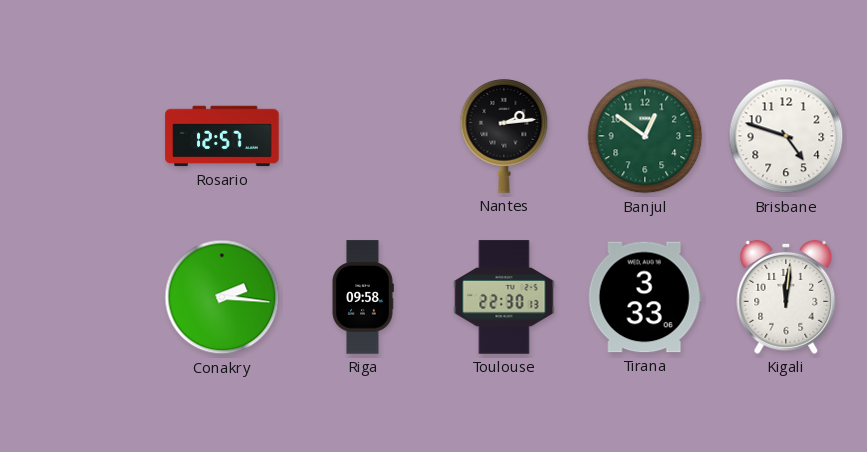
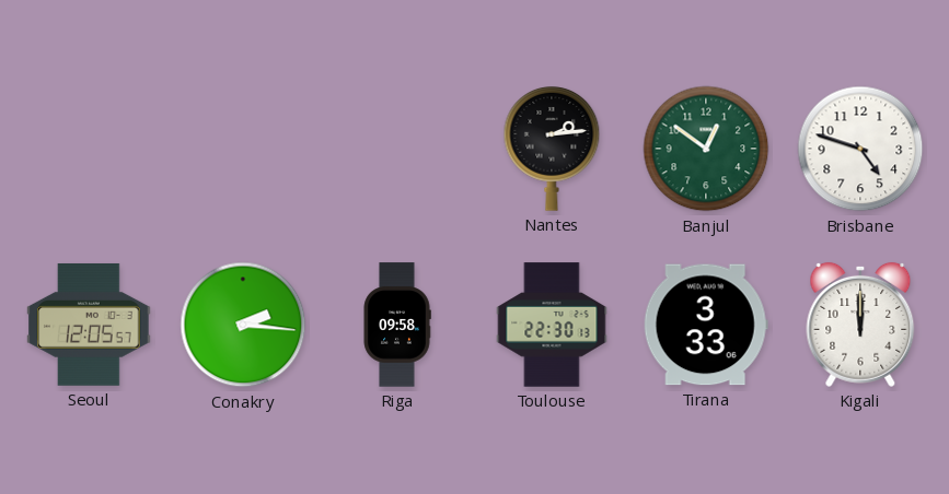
Rosario: 12:57 -> none
Seoul: none -> 12:05
Kigali: 12:01 -> 12:00
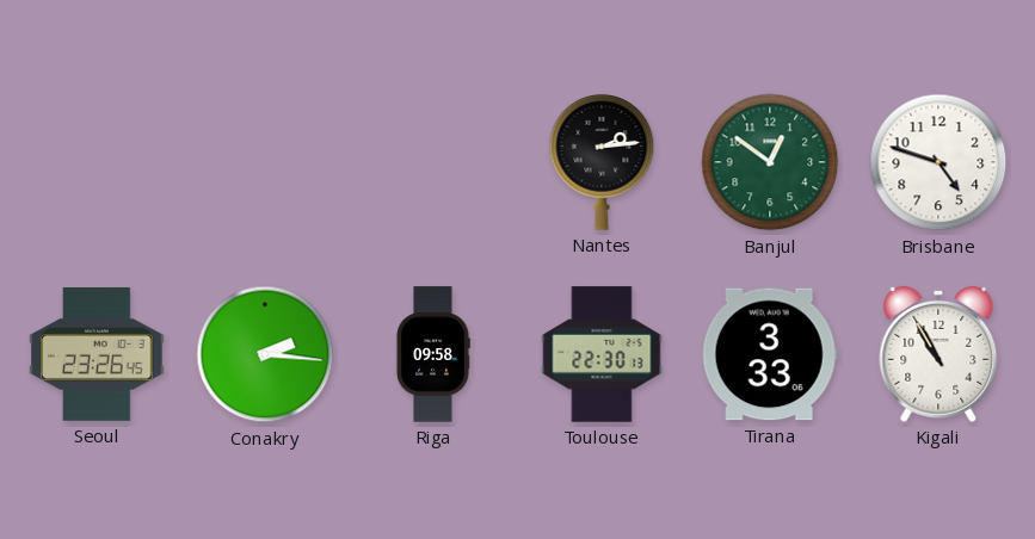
Seoul: 12:05 -> 23:26
Kigali: 12:00 -> 10:55
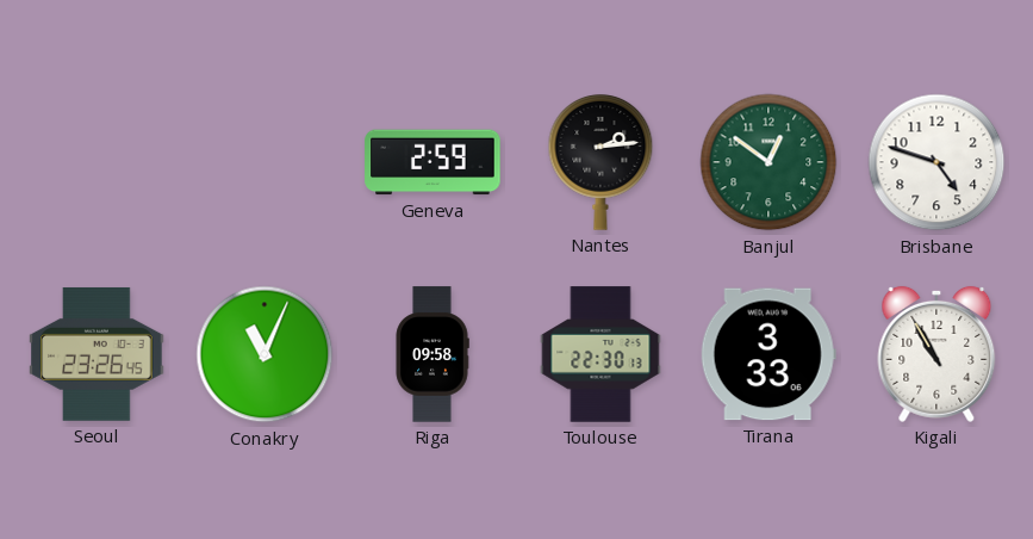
Geneva: none -> 2:59
Conakry: 2:16 -> 11:04
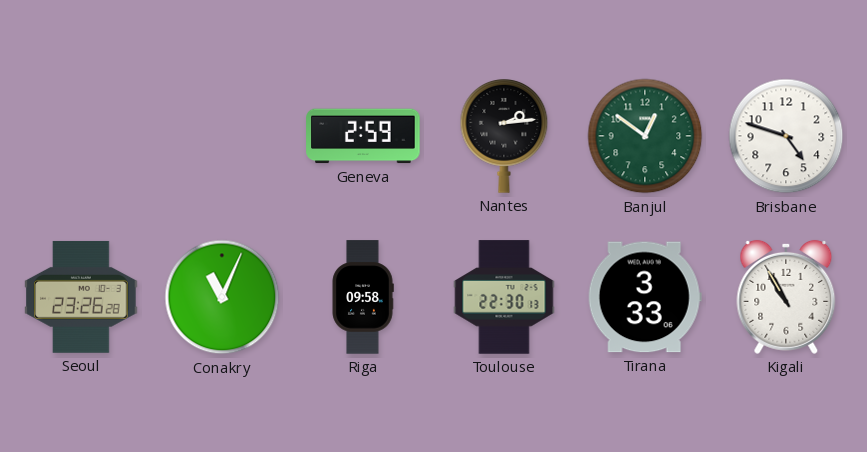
Seoul: 23:26:45 -> 23:26:28
